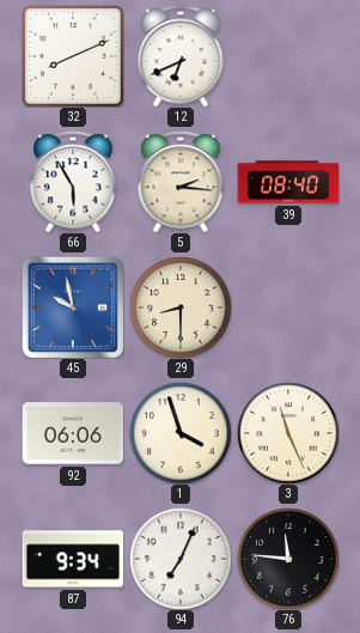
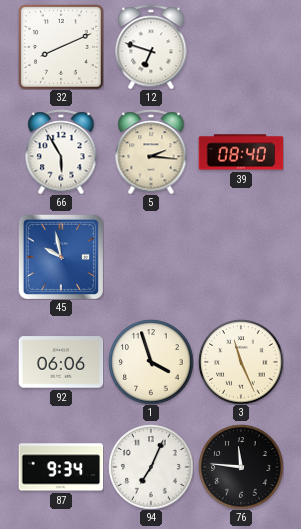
12: 6:41 -> 6:48
29: 8:30 -> none
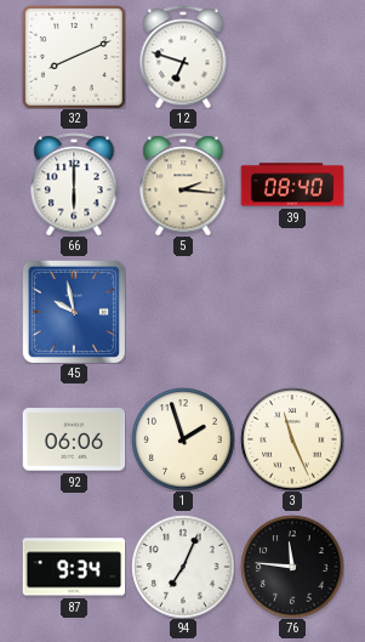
66: 5:55 -> 6:00
1: 3:57 -> 1:57
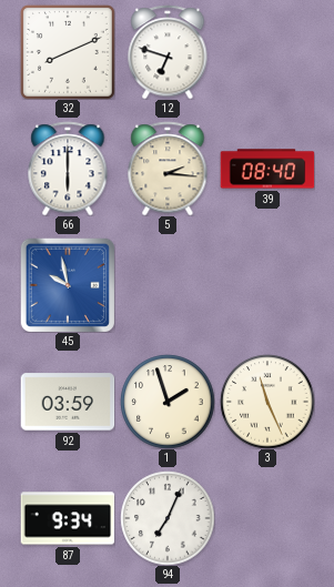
92: 06:06 -> 03:59
76: 11:46 -> none
